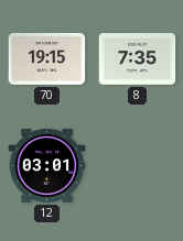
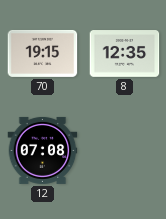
8: 7:35 -> 12:35
12: 03:01 -> 07:08
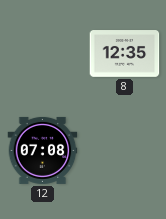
70: 19:15 -> none
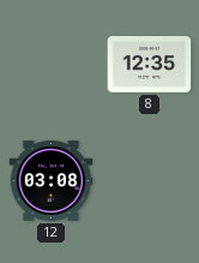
12: 07:08 -> 03:08
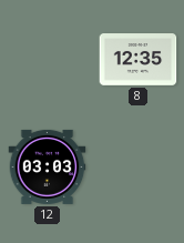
12: 03:08 -> 03:03
